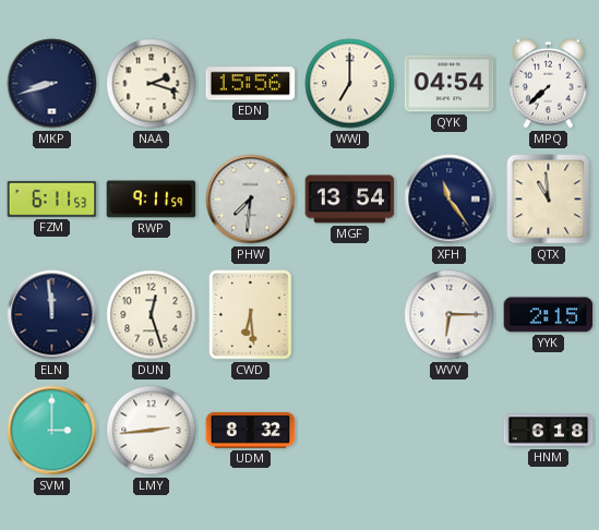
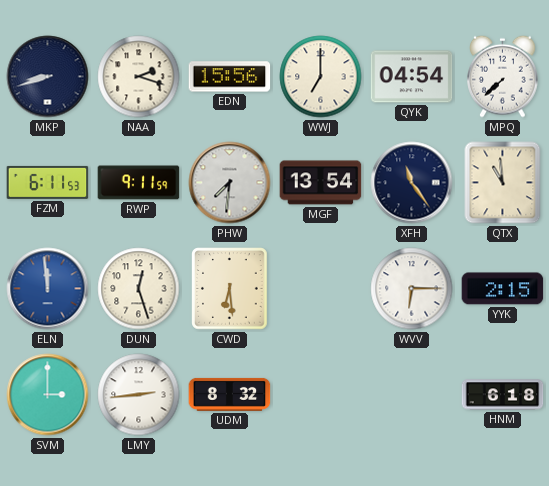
ELN dial: navy -> blue
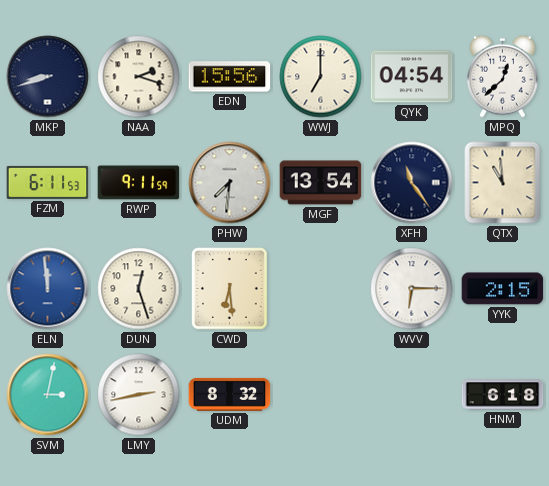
MPQ: 7:38 -> 12:38
SVM: 3:00 -> 3:02
LMY: 2:44 -> 2:43
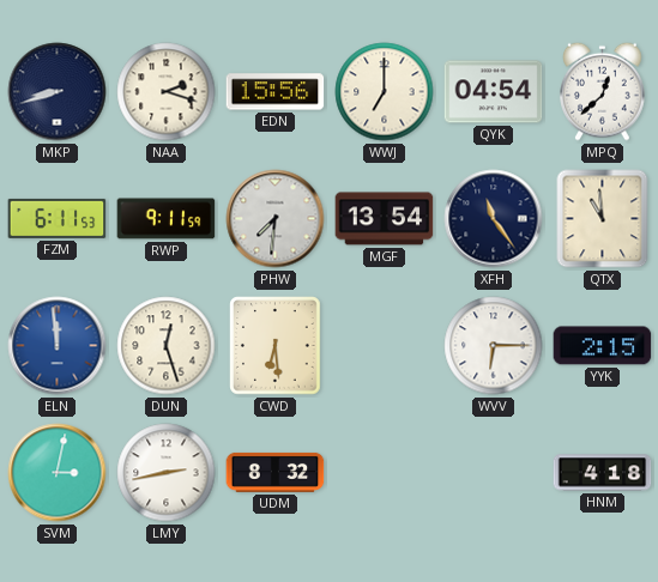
HNM: 6:18 -> 4:18
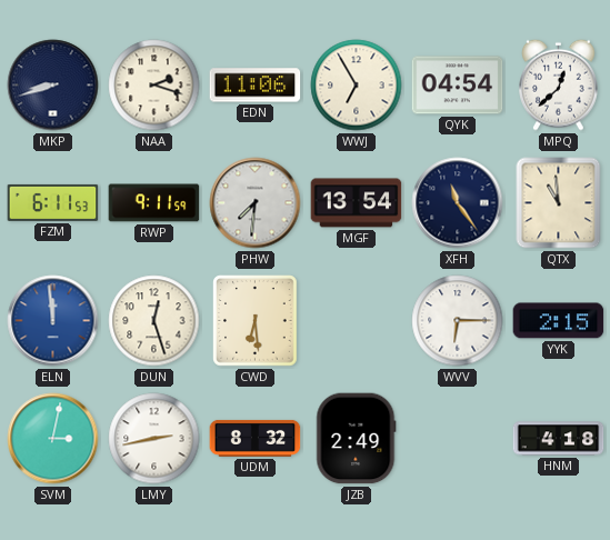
EDN: 15:56 -> 11:06
WWJ: 7:00 -> 6:55
JZB: none -> 2:49
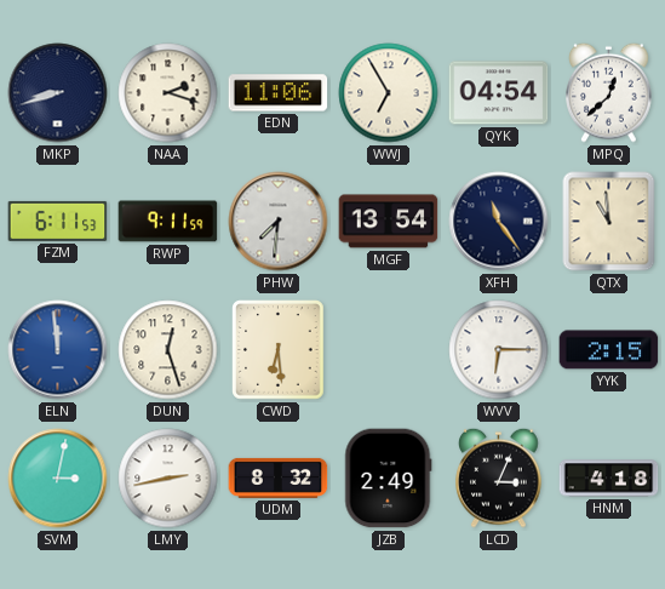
LCD: none -> 3:04
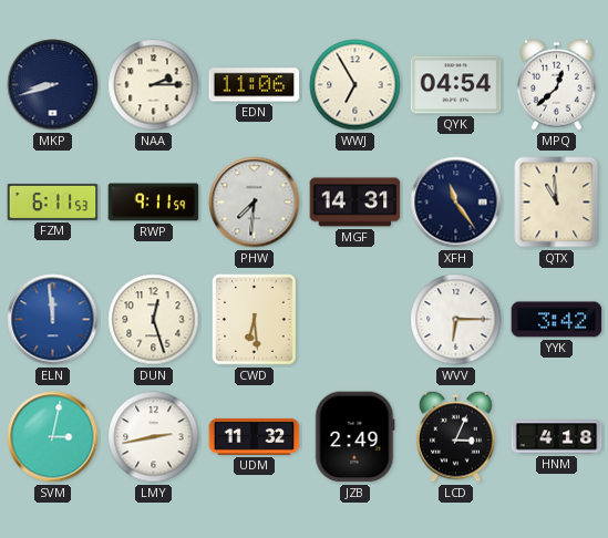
NAA: 2:18 -> 2:15
MGF: 13:54 -> 14:31
YYK: 2:15 -> 3:42
UDM: 8:32 -> 11:32
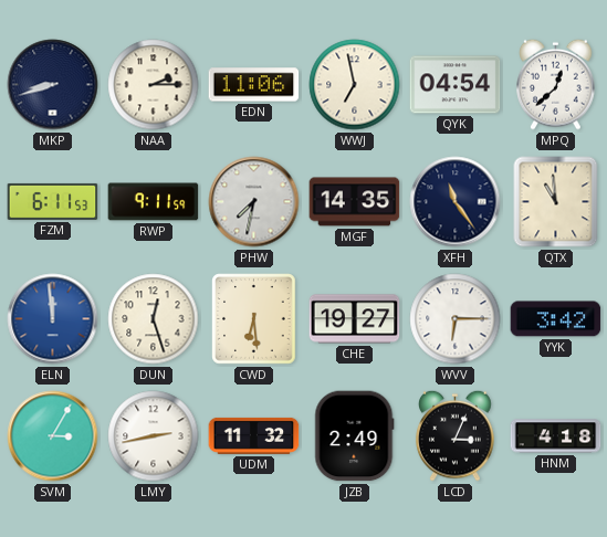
WWJ: 6:55 -> 6:58
PHW: 7:31 -> 7:32
MGF: 14:31 -> 14:35
CHE: none -> 19:27
SVM: 3:02 -> 3:05
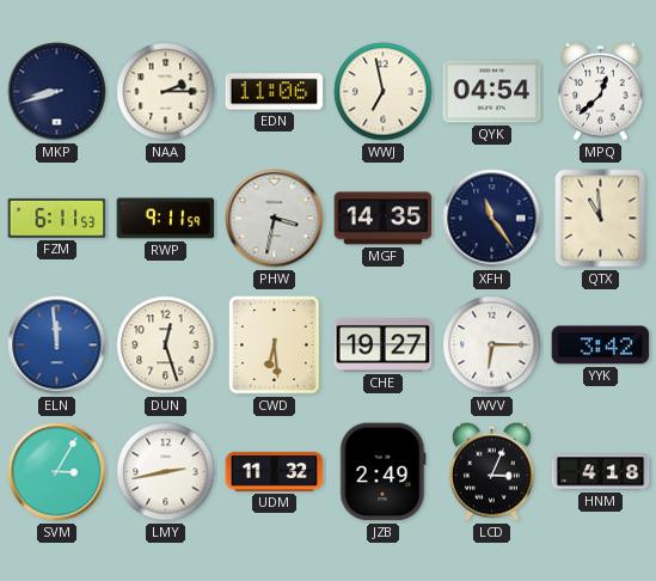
PHW: 7:32 -> 3:32
